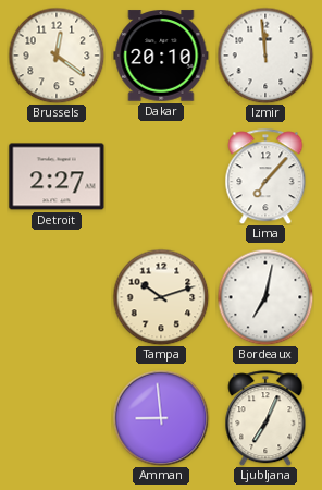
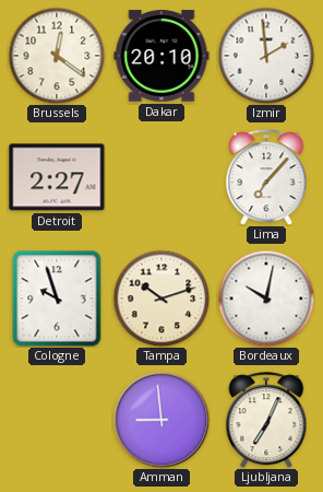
Izmir: 11:59 -> 1:59
Cologne: none -> 9:57
Bordeaux: 7:02 -> 10:02
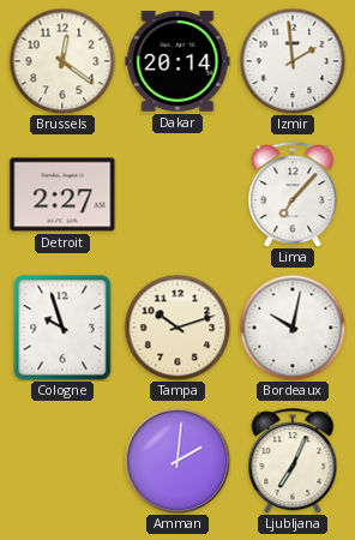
Dakar: 20:10 -> 20:14
Amman: 8:59 -> 2:01
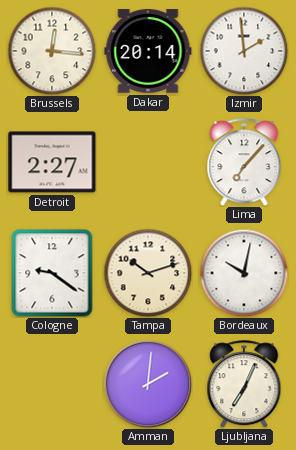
Brussels: 12:21 -> 12:16
Cologne: 9:57 -> 9:21
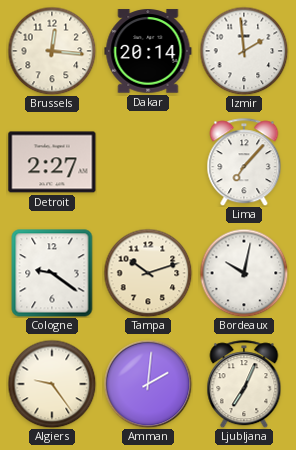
Algiers: none -> 9:24
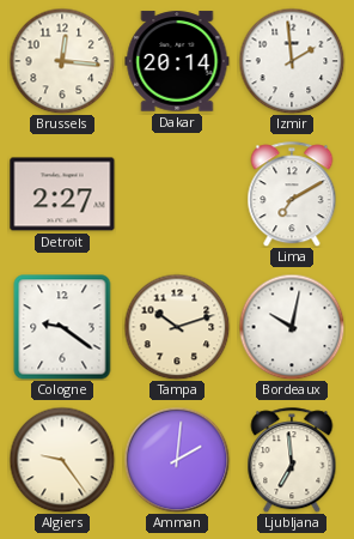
Lima: 7:07 -> 7:10
Ljubljana: 7:04 -> 6:59
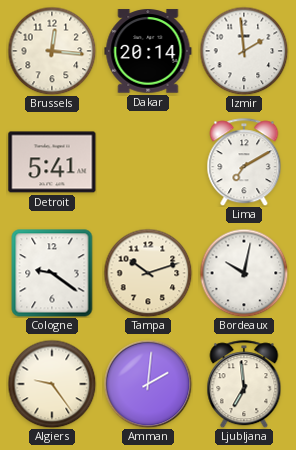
Detroit: 2:27 -> 5:41
